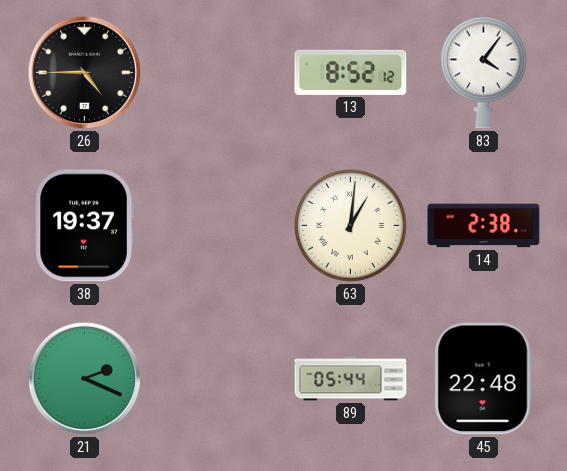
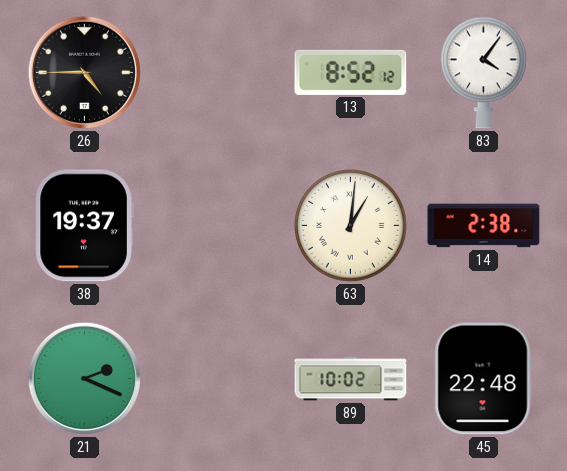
89: 05:44 -> 10:02
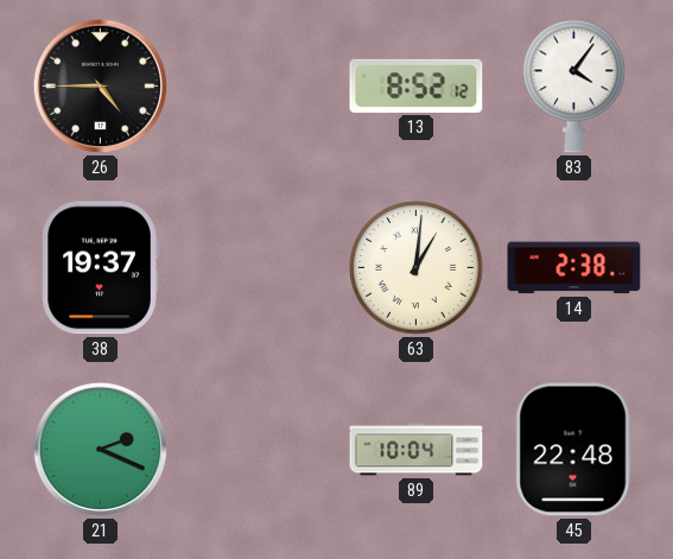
89: 10:02 -> 10:04
